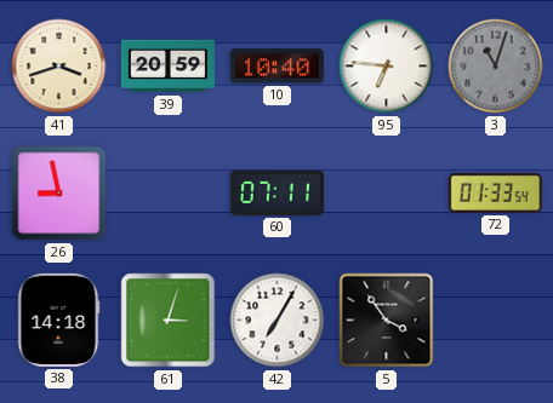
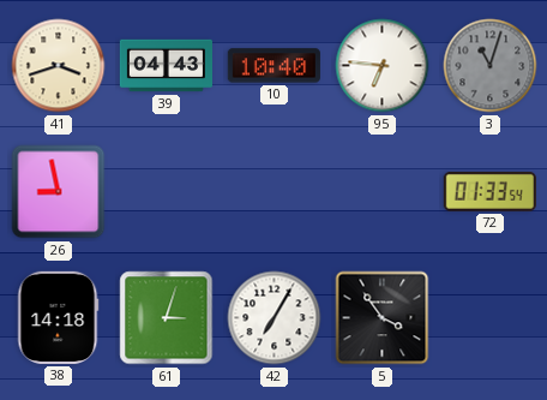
39: 20:59 -> 04:43
60: 07:11 -> none
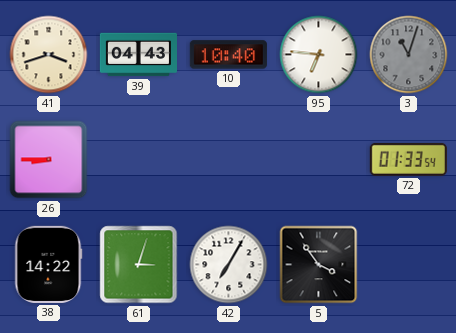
26: 8:58 -> 8:45
38: 14:18 -> 14:22
